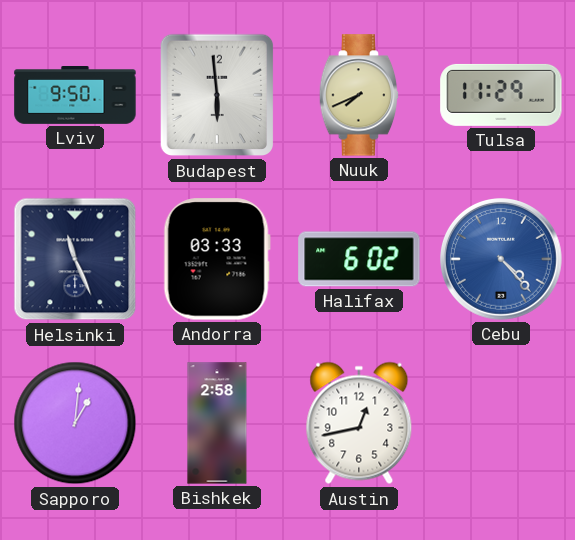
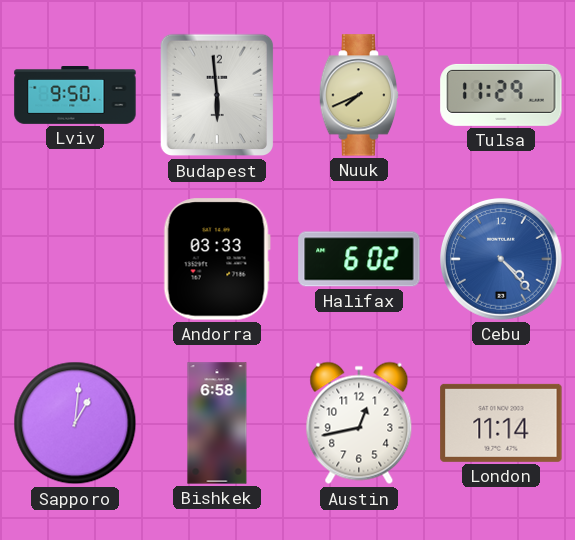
Helsinki: 11:26 -> none
Bishkek: 2:58 -> 6:58
London: none -> 11:14
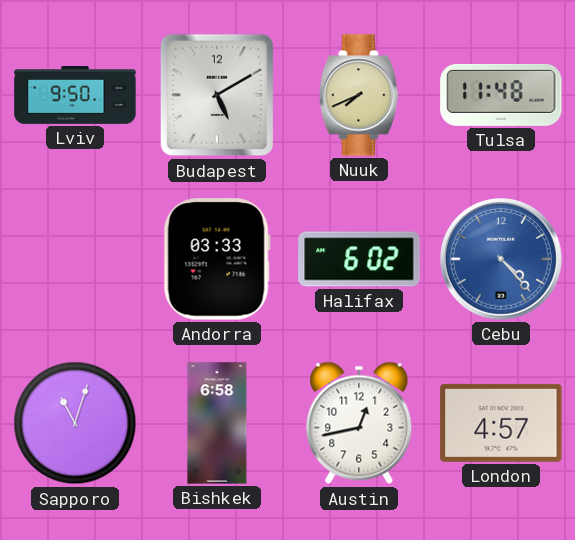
Budapest: 5:59 -> 5:10
Tulsa: 11:29 -> 11:48
Sapporo: 1:01 -> 11:03
London: 11:14 -> 4:57
